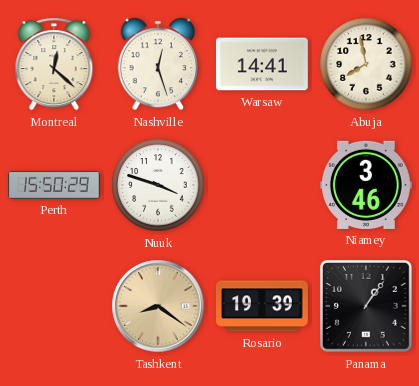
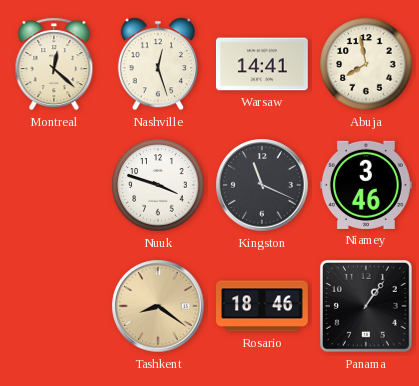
Perth: 15:50 -> none
Kingston: none -> 11:19
Rosario: 19:39 -> 18:46
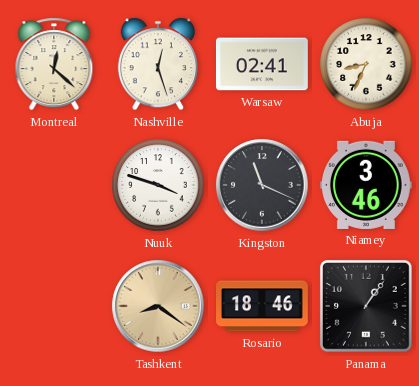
Warsaw: 14:41 -> 02:41
Abuja: 7:58 -> 8:34
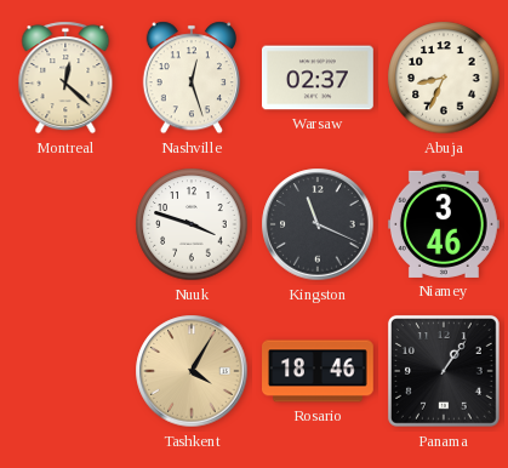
Warsaw: 02:41 -> 02:37
Tashkent: 8:21 -> 4:05
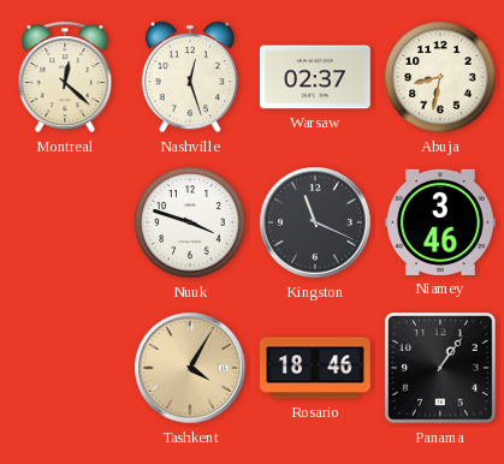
Abuja: 8:34 -> 8:32
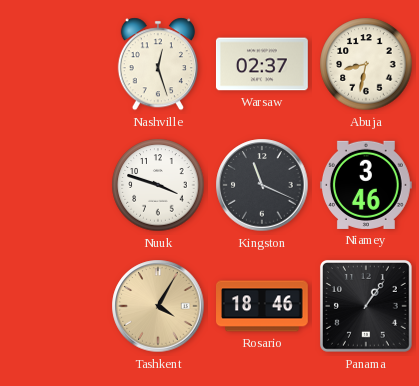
Montreal: 12:22 -> none
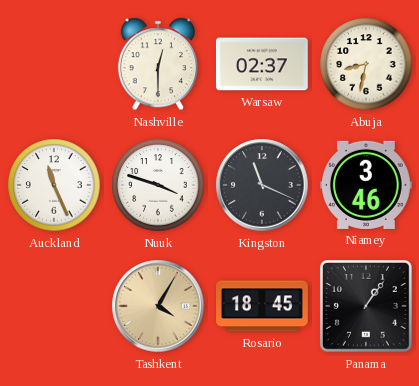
Nashville: 12:27 -> 12:30
Auckland: none -> 11:26
Rosario: 18:46 -> 18:45
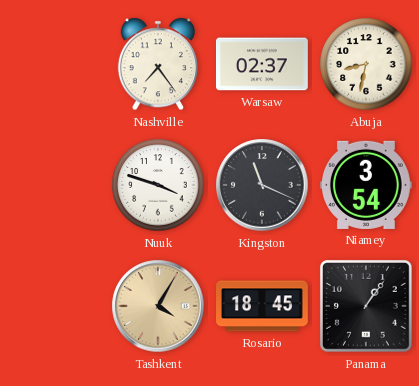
Nashville: 12:30 -> 7:24
Auckland: 11:26 -> none
Niamey: 3:46 -> 3:54
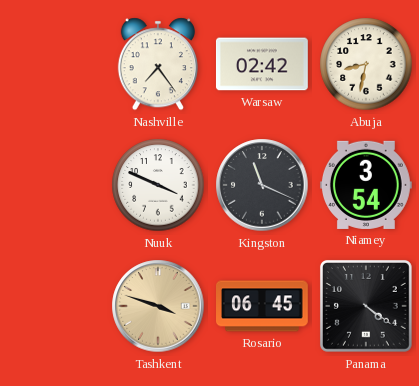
Warsaw: 02:37 -> 02:42
Nuuk: 3:48 -> 3:49
Tashkent: 4:05 -> 3:48
Rosario: 18:45 -> 06:45
Panama: 1:06 -> 4:21
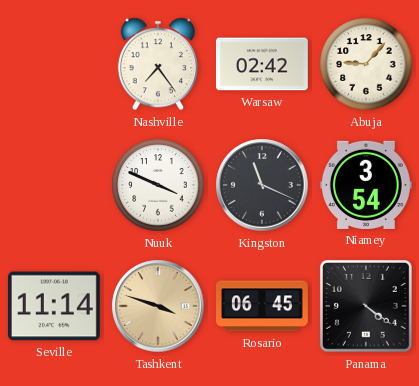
Abuja: 8:32 -> 9:07
Seville: none -> 11:14
